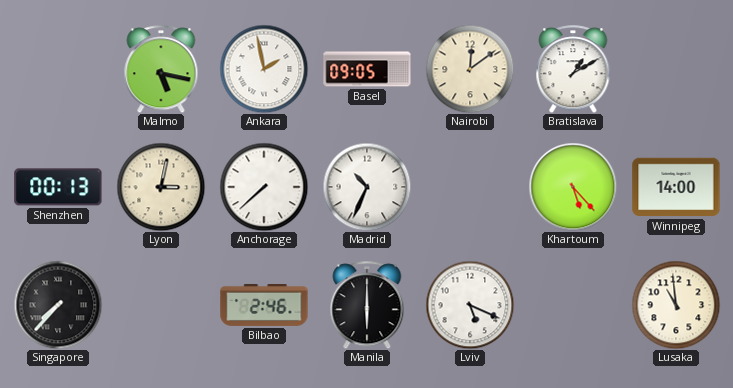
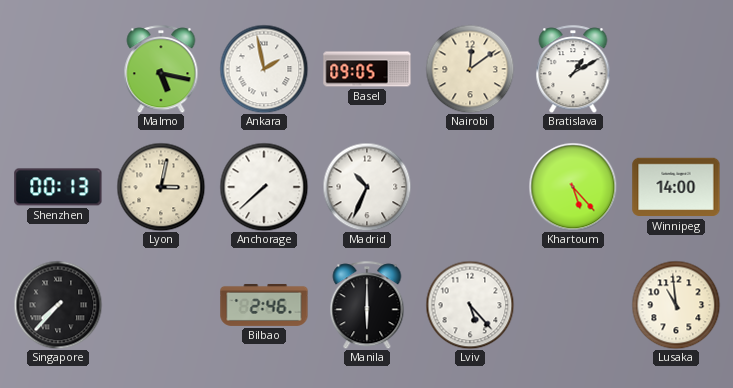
Lviv: 5:19 -> 5:23
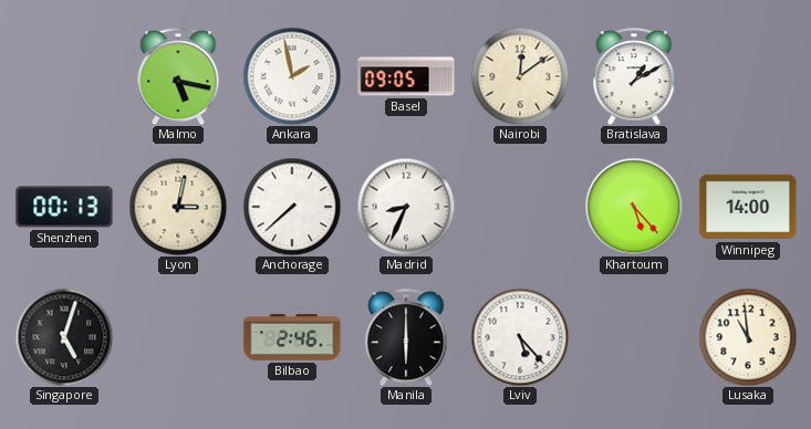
Madrid: 10:34 -> 8:34
Singapore: 7:37 -> 5:03
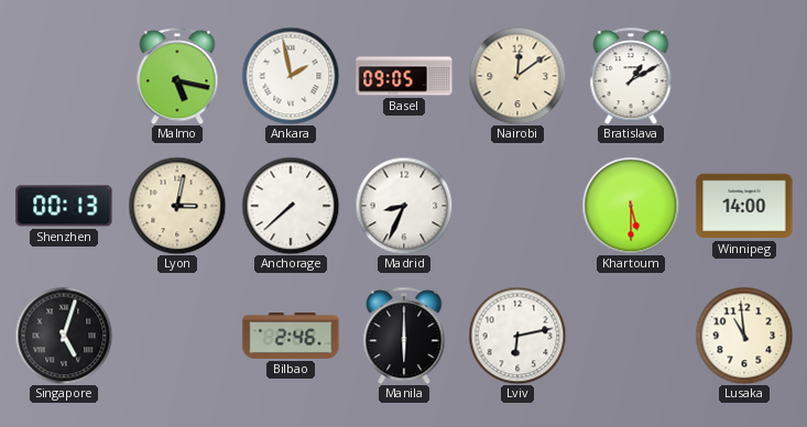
Khartoum: 5:23 -> 5:30
Lviv: 5:23 -> 6:13
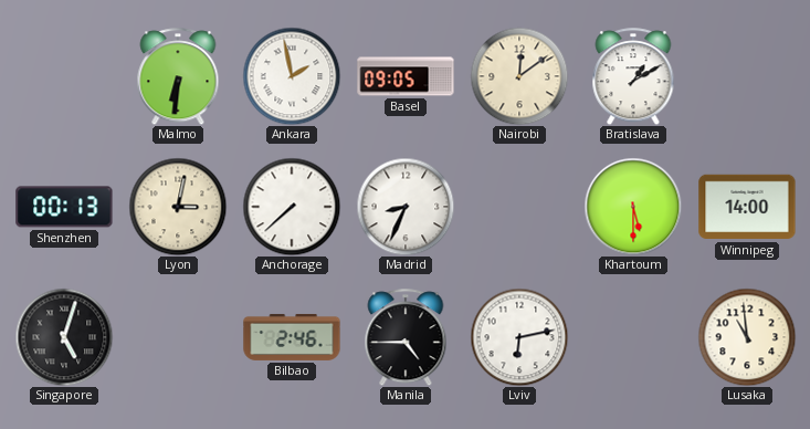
Malmo: 5:17 -> 6:31
Manila: 6:00 -> 4:45
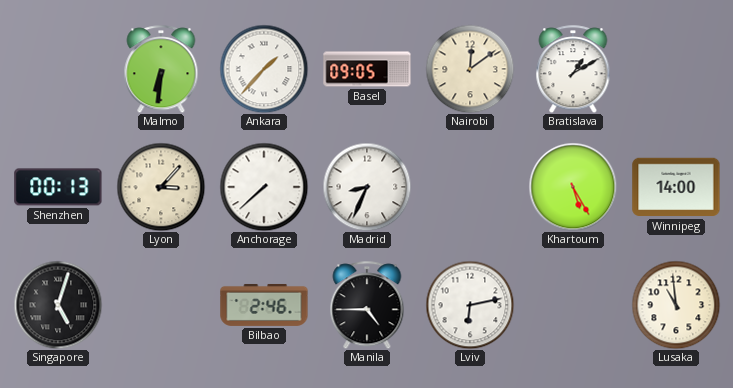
Ankara: 1:58 -> 1:37
Lyon: 3:02 -> 3:07
Khartoum: 5:30 -> 5:25
